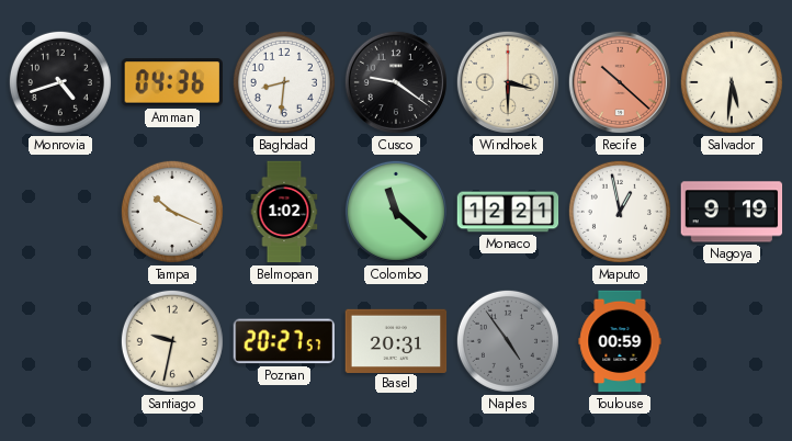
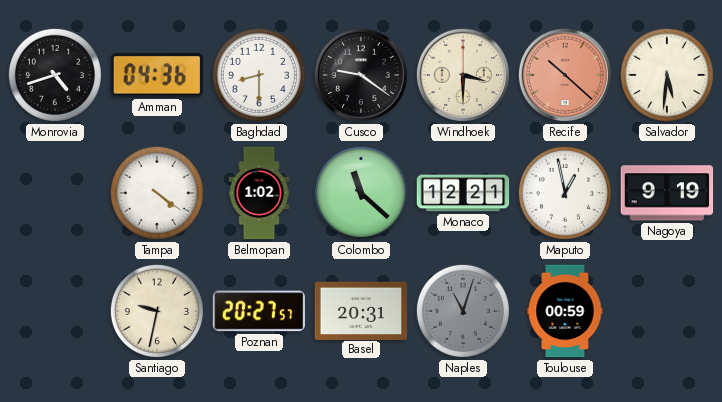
Baghdad: 8:31 -> 8:30
Tampa: 10:19 -> 4:21
Naples: 4:54 -> 11:03
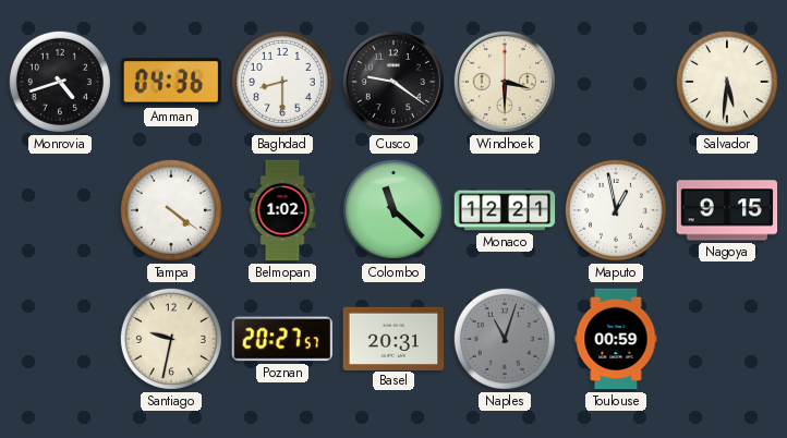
Recife: 10:22 -> none
Nagoya: 9:19 -> 9:15
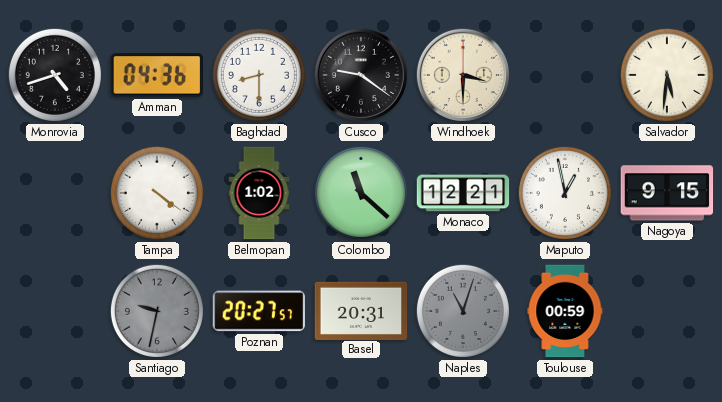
Santiago dial: cream -> grey
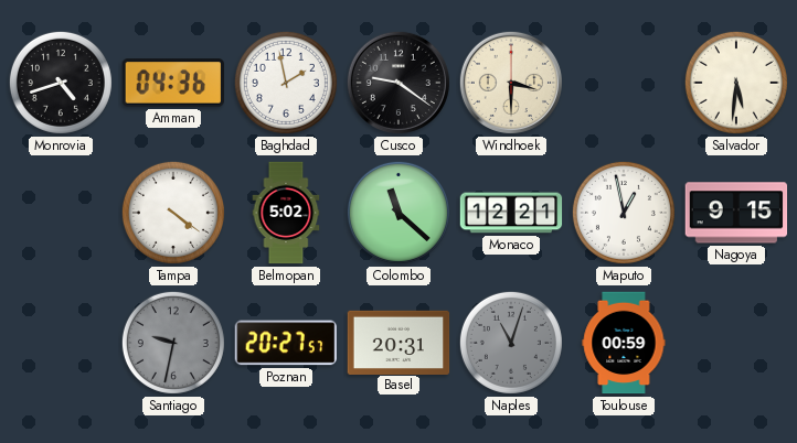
Baghdad: 8:30 -> 1:58
Belmopan: 1:02 -> 5:02
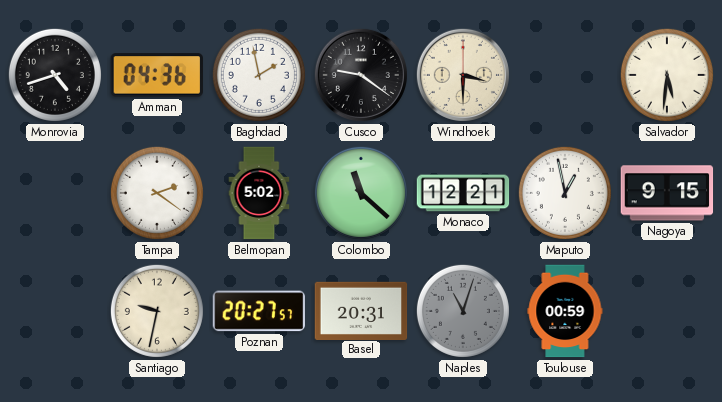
Tampa: 4:21 -> 2:21
Santiago dial: grey -> cream
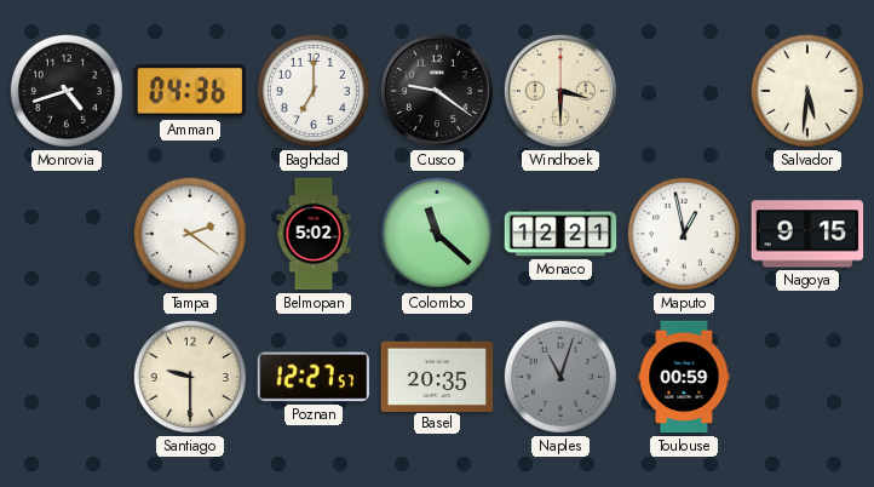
Baghdad: 1:58 -> 7:00
Santiago: 9:32 -> 9:30
Poznan: 20:27 -> 12:27
Basel: 20:31 -> 20:35
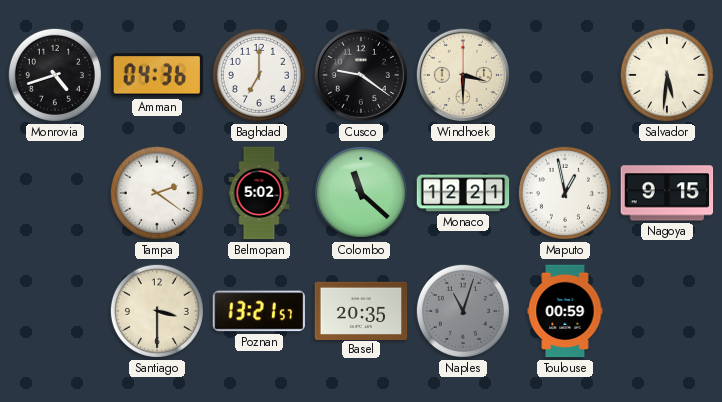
Santiago: 9:30 -> 3:30
Poznan: 12:27 -> 13:21
